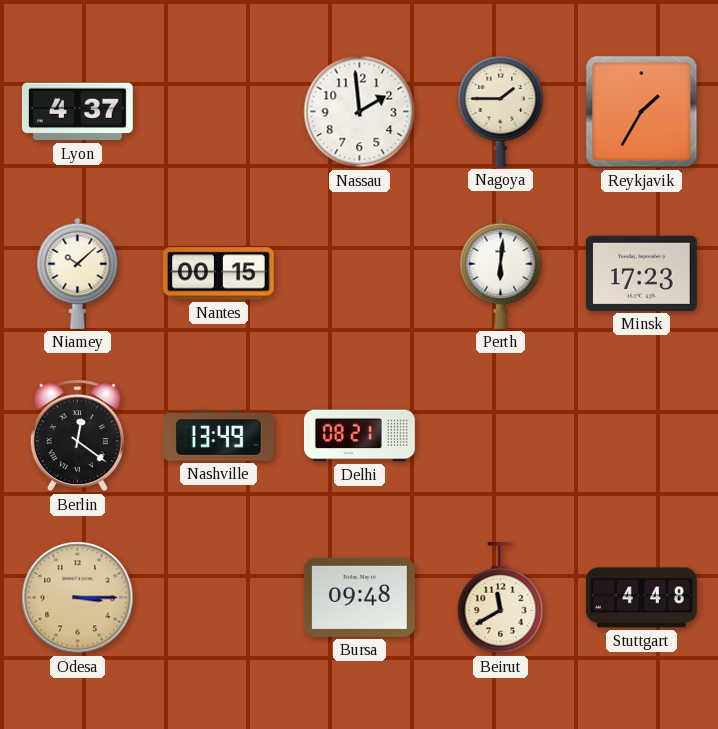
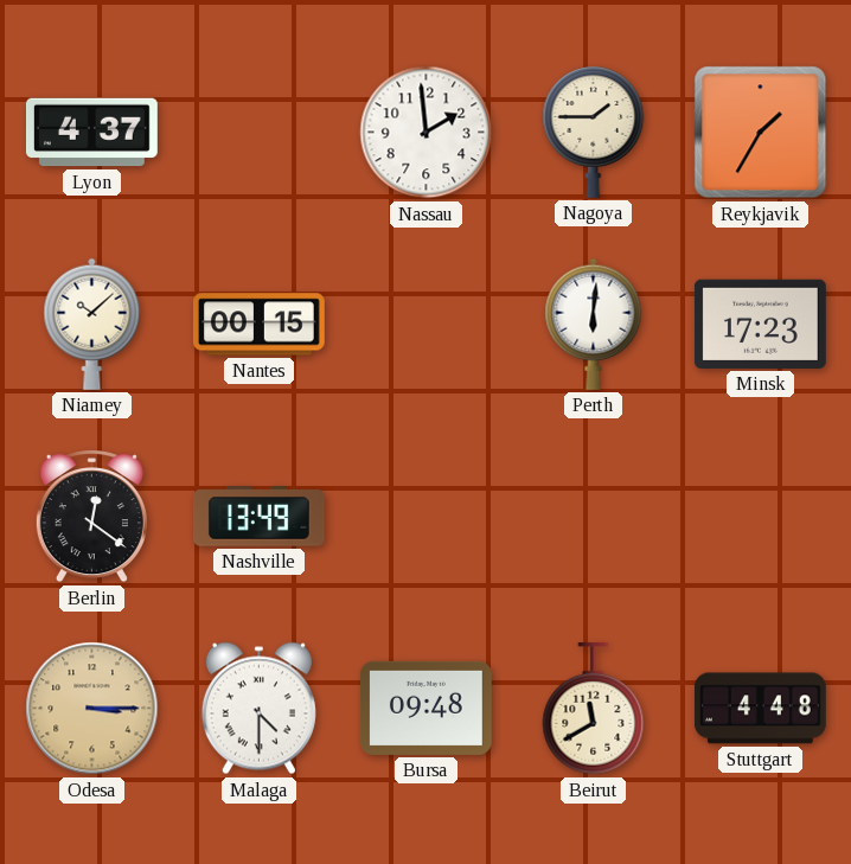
Delhi: 08:21 -> none
Malaga: none -> 4:30
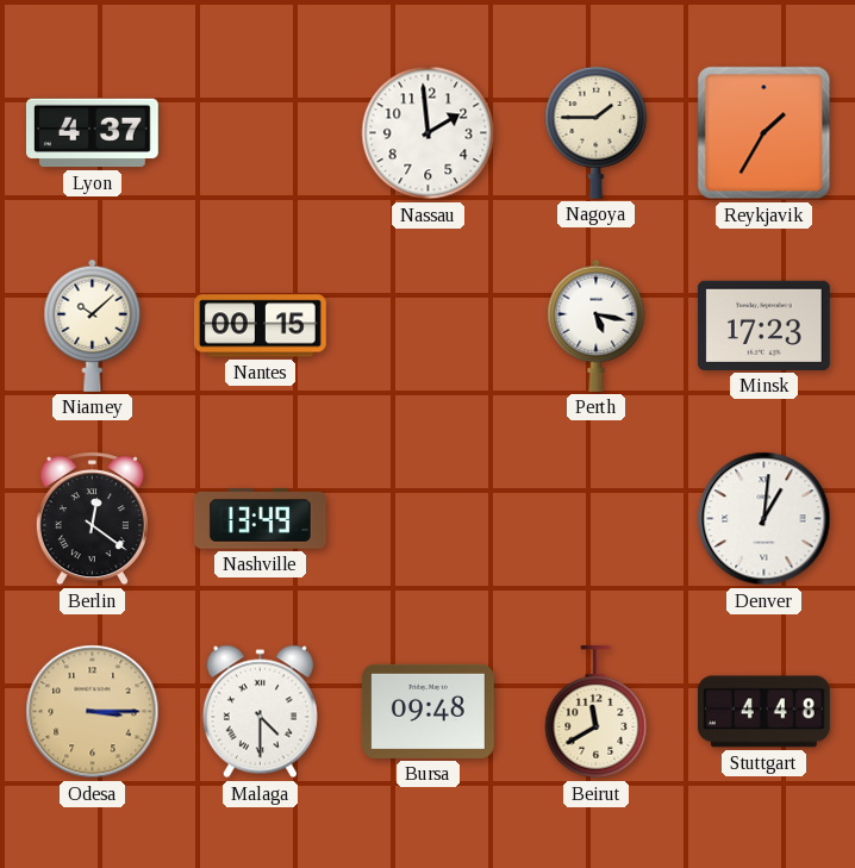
Perth: 6:01 -> 5:17
Denver: none -> 1:01
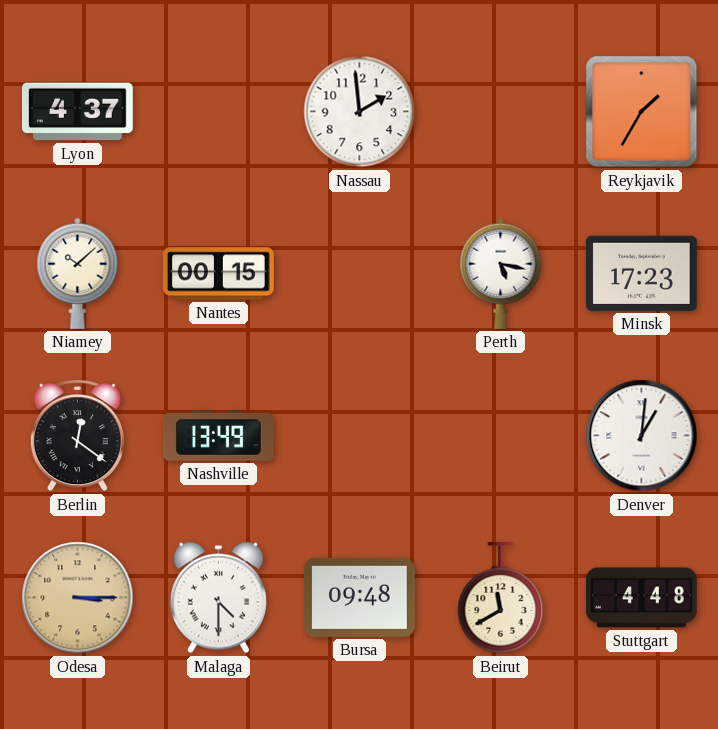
Nagoya: 1:45 -> none
